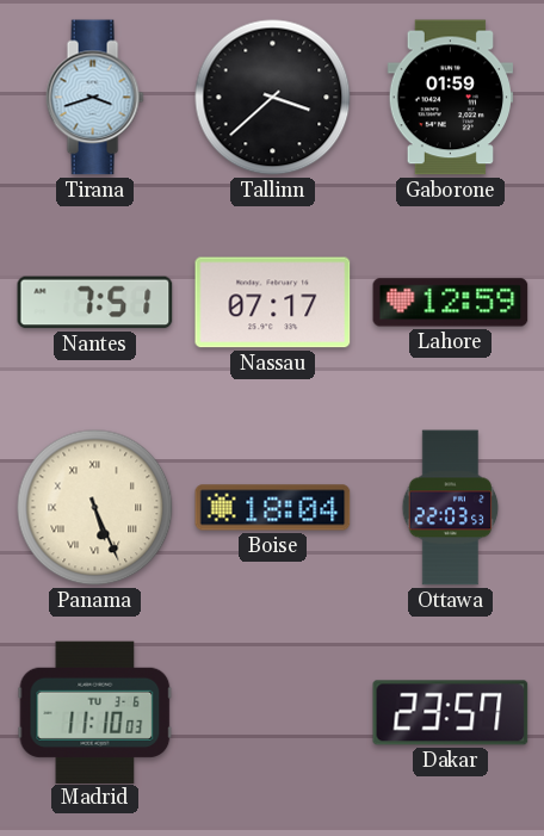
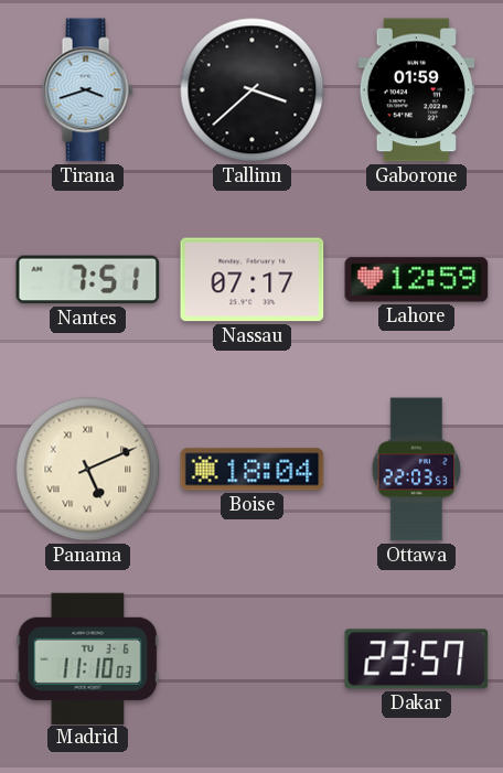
Panama: 5:26 -> 5:11
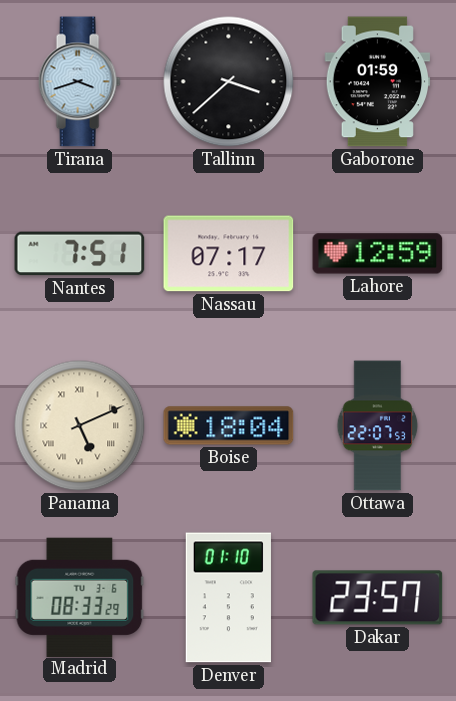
Ottawa: 22:03 -> 22:07
Madrid: 11:10 -> 08:33
Denver: none -> 01:10
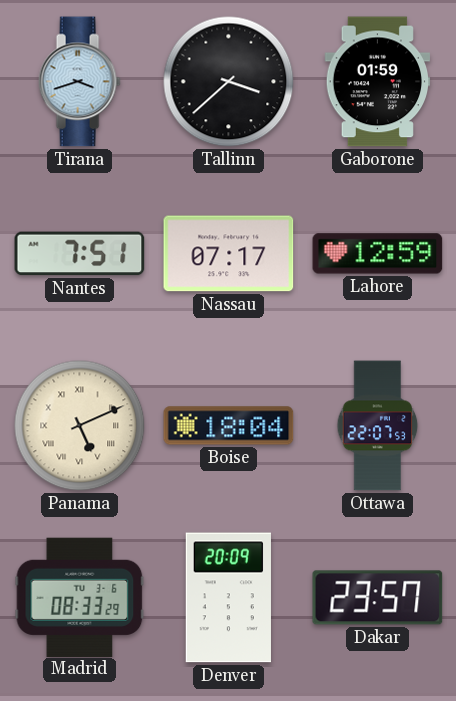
Denver: 01:10 -> 20:09
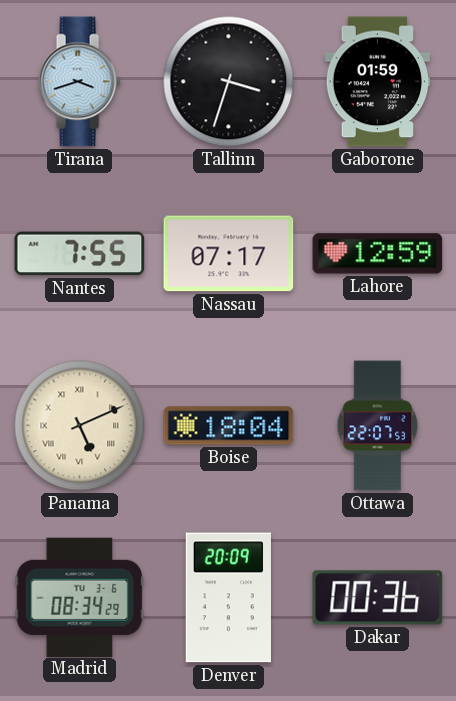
Tallinn: 3:38 -> 3:33
Nantes: 7:51 -> 7:55
Madrid: 08:33 -> 08:34
Dakar: 23:57 -> 00:36
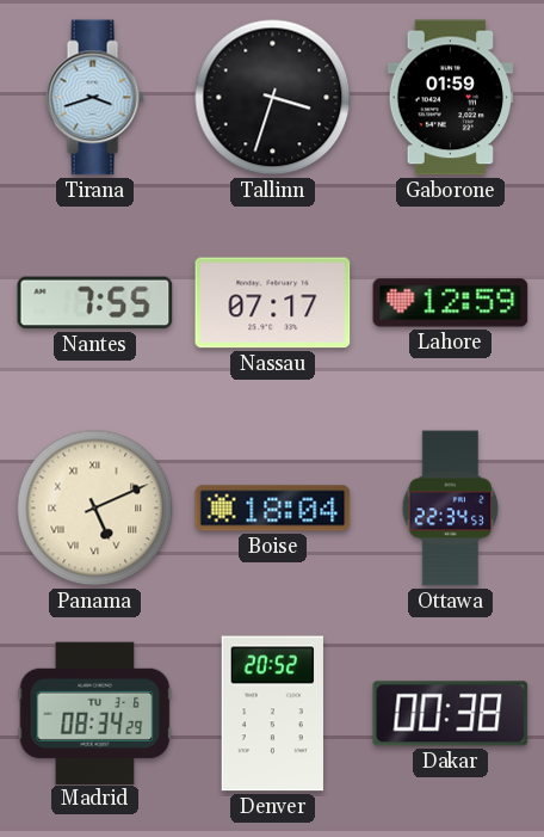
Ottawa: 22:07 -> 22:34
Denver: 20:09 -> 20:52
Dakar: 00:36 -> 00:38
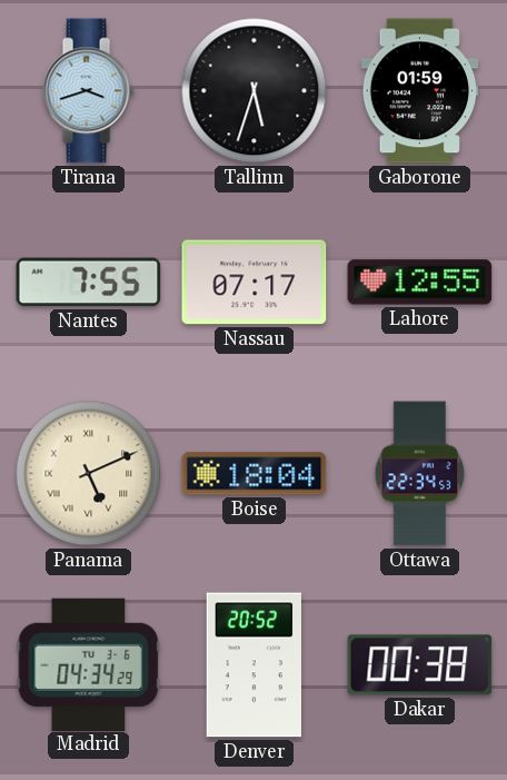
Tallinn: 3:33 -> 5:33
Lahore: 12:59 -> 12:55
Madrid: 08:34 -> 04:34
